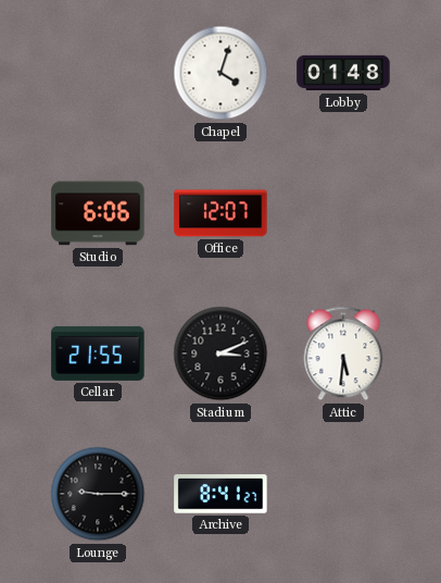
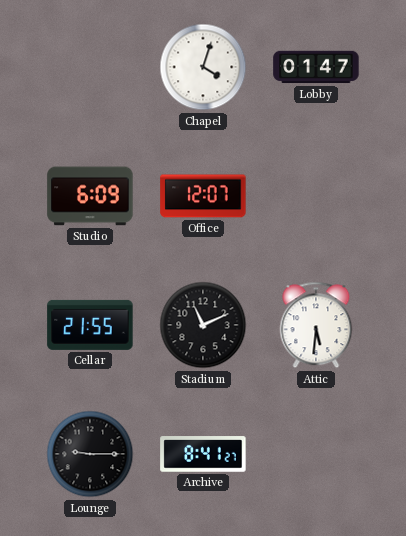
Lobby: 01:48 -> 01:47
Studio: 6:06 -> 6:09
Stadium: 3:11 -> 11:11
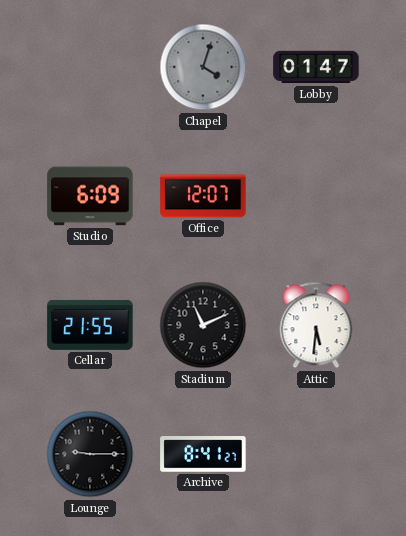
Chapel dial: white -> grey
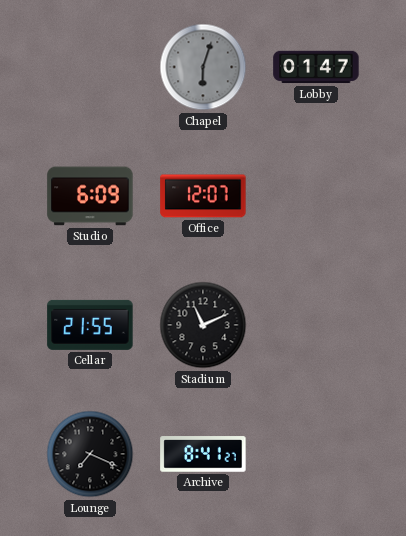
Chapel: 4:03 -> 6:03
Attic: 5:31 -> none
Lounge: 9:15 -> 7:19
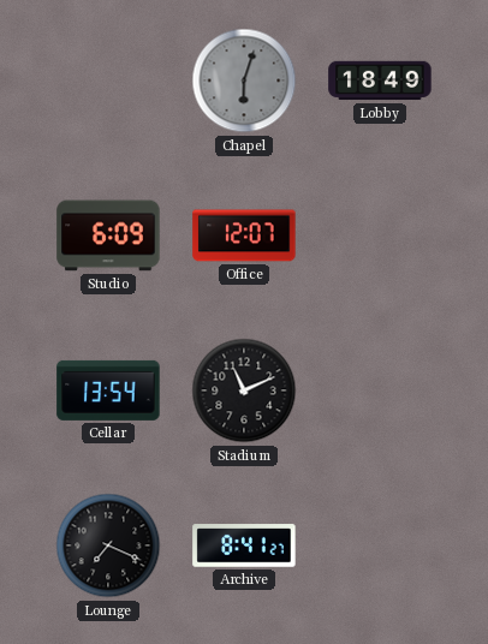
Lobby: 01:47 -> 18:49
Cellar: 21:55 -> 13:54
